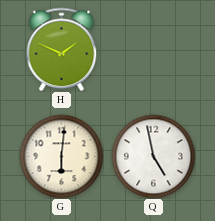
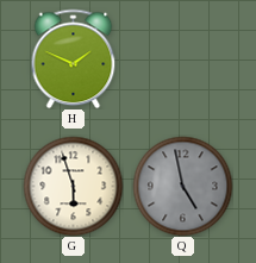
G: 6:01 -> 5:57
Q dial: white -> grey
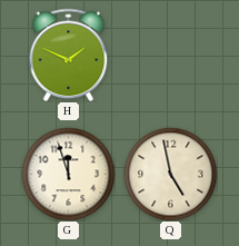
G: 5:57 -> 11:57
Q dial: grey -> cream
